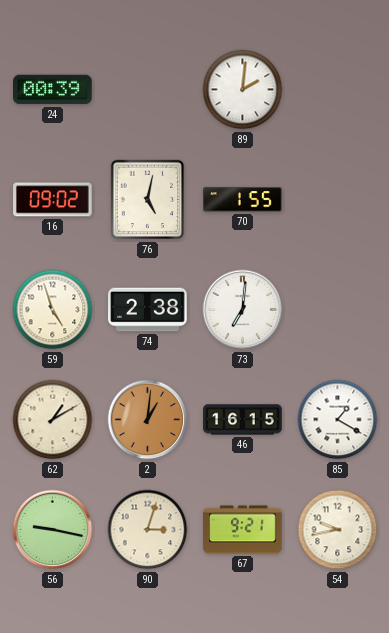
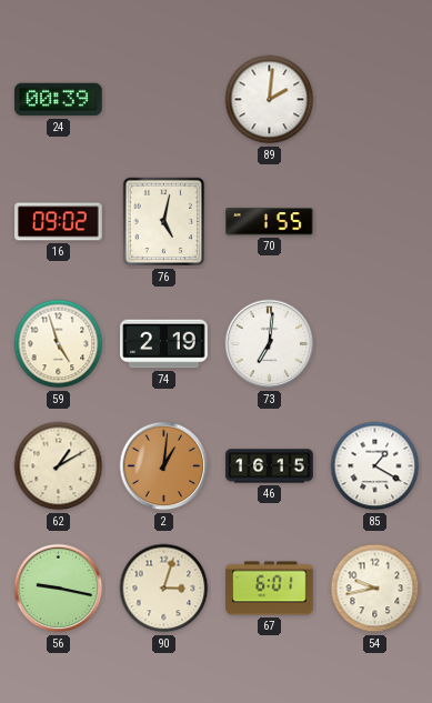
74: 2:38 -> 2:19
67: 9:21 -> 6:01
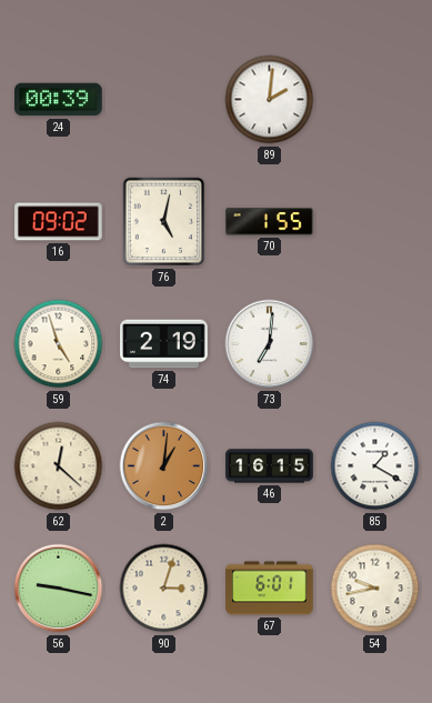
62: 1:10 -> 12:22
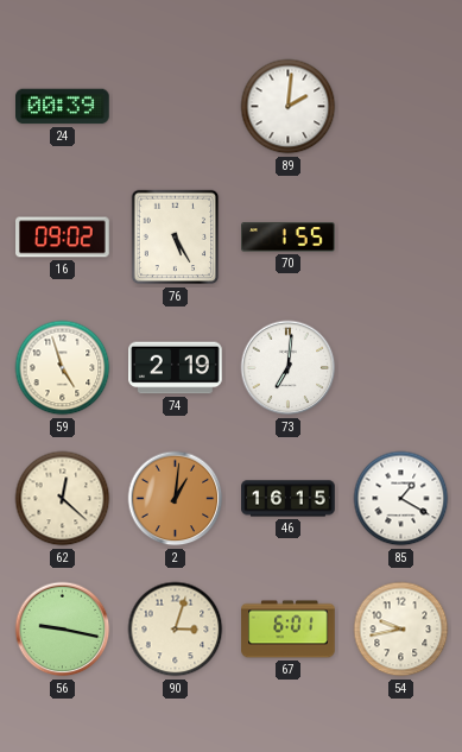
76: 5:02 -> 5:25
